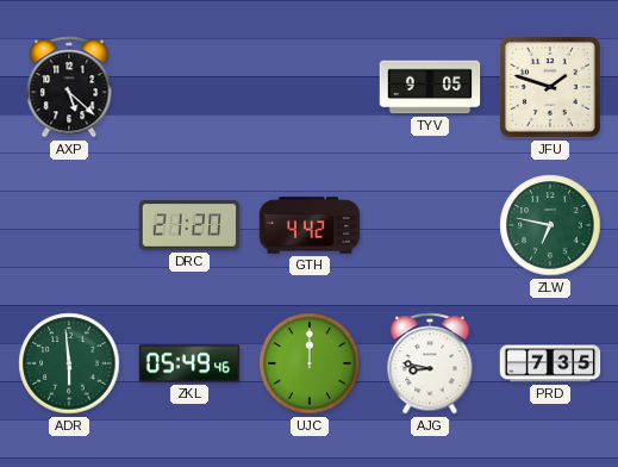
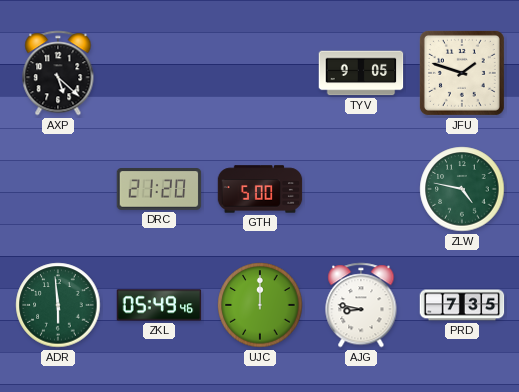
GTH: 4:42 -> 5:00
ZLW: 6:47 -> 4:47
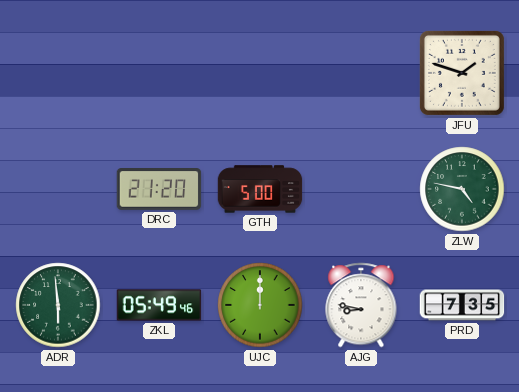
AXP: 5:22 -> none
TYV: 9:05 -> none
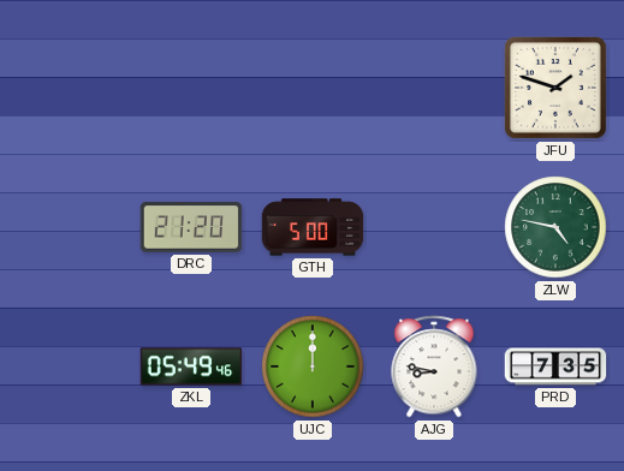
ADR: 5:59 -> none
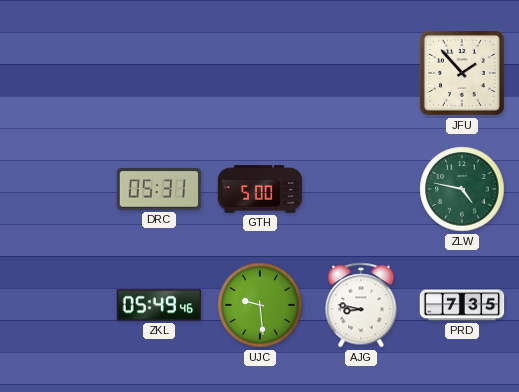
JFU: 1:48 -> 1:53
DRC: 21:20 -> 05:31
UJC: 12:00 -> 9:29
